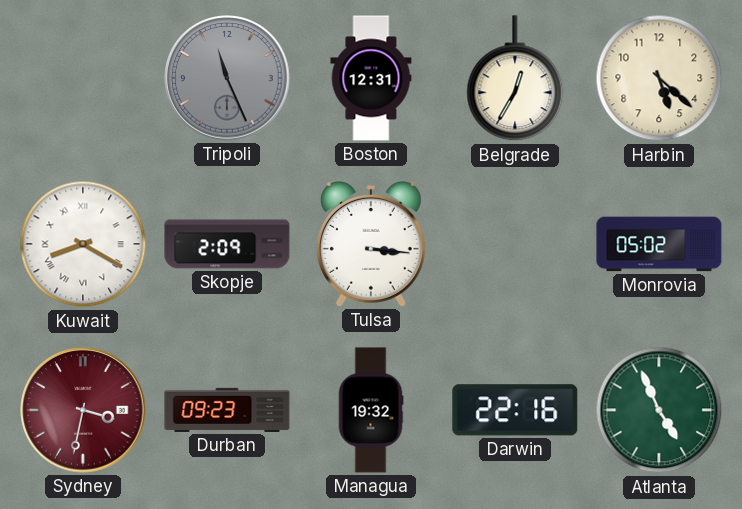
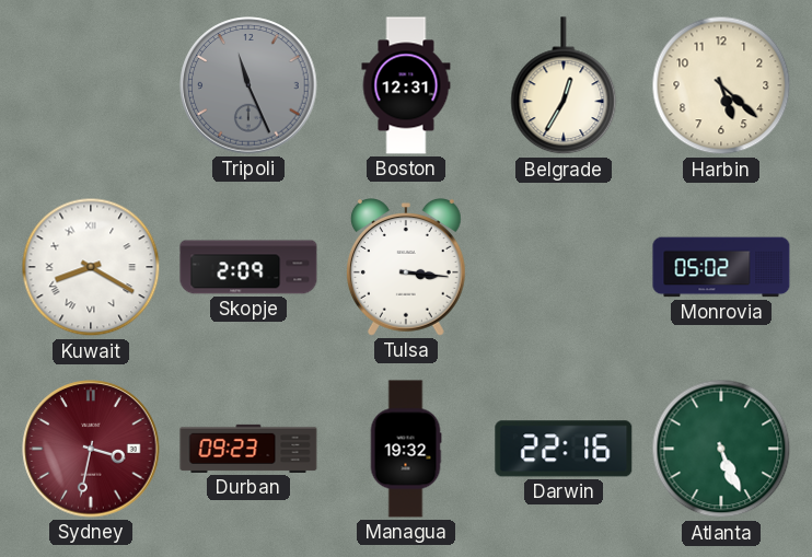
Atlanta: 4:56 -> 5:26
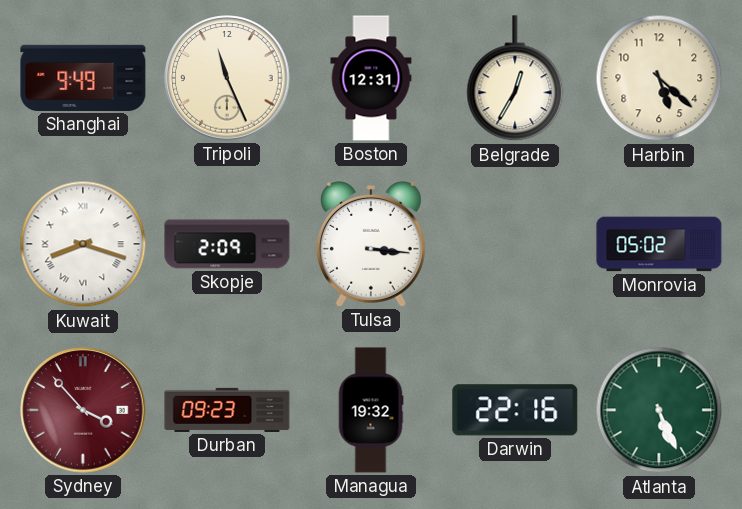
Shanghai: none -> 9:49
Tripoli dial: grey -> cream
Kuwait: 8:20 -> 8:18
Sydney: 3:32 -> 3:53
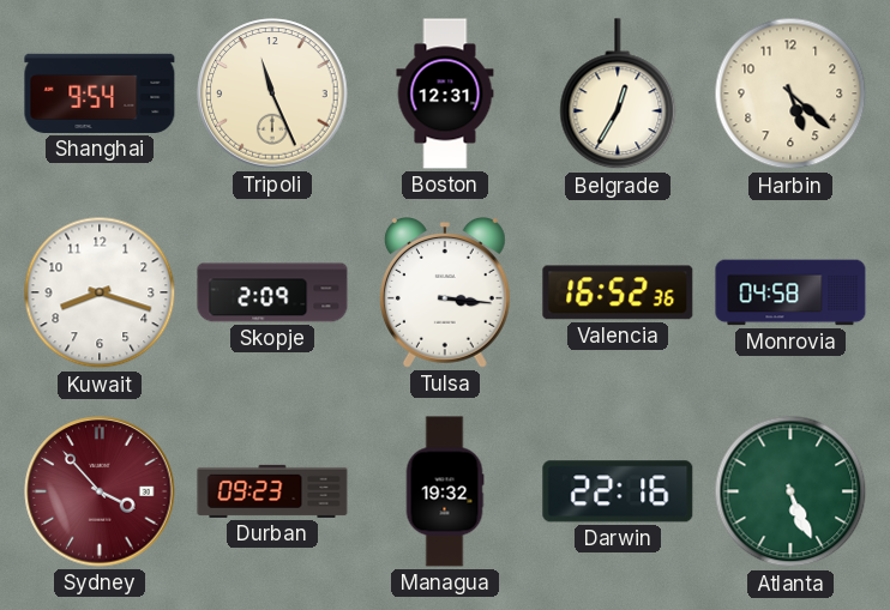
Shanghai: 9:49 -> 9:54
Kuwait numerals: Roman -> Arabic
Valencia: none -> 16:52
Monrovia: 05:02 -> 04:58
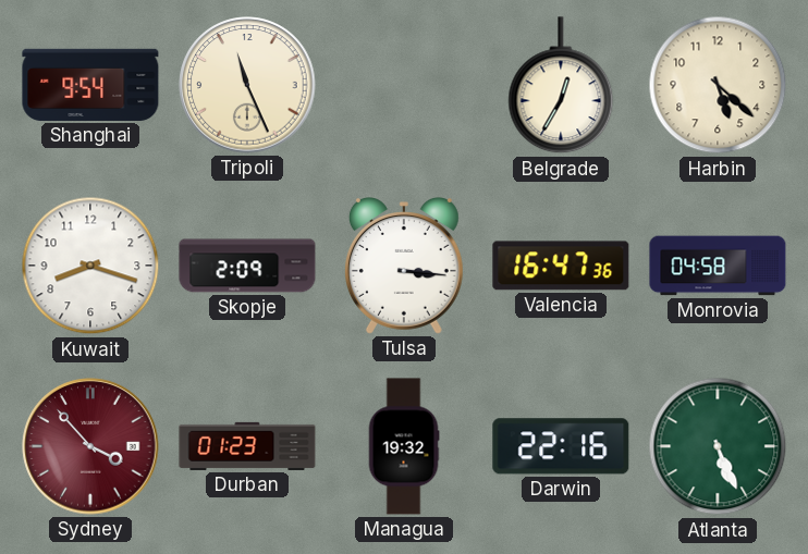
Boston: 12:31 -> none
Valencia: 16:52 -> 16:47
Durban: 09:23 -> 01:23
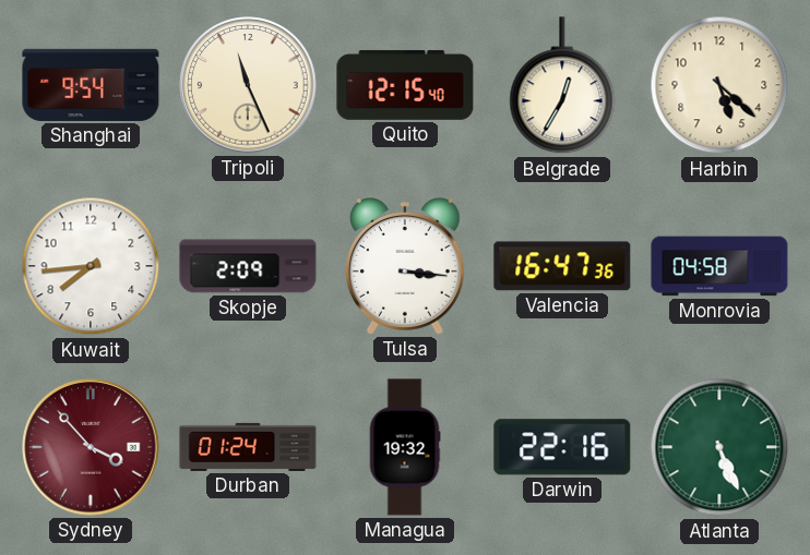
Quito: none -> 12:15
Kuwait: 8:18 -> 7:44
Durban: 01:23 -> 01:24
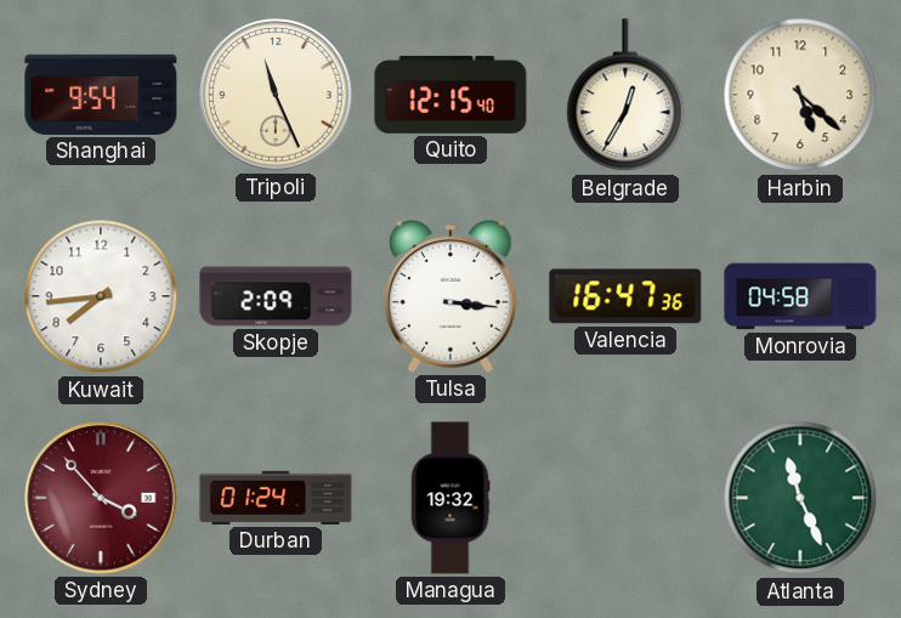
Darwin: 22:16 -> none
Atlanta: 5:26 -> 11:26
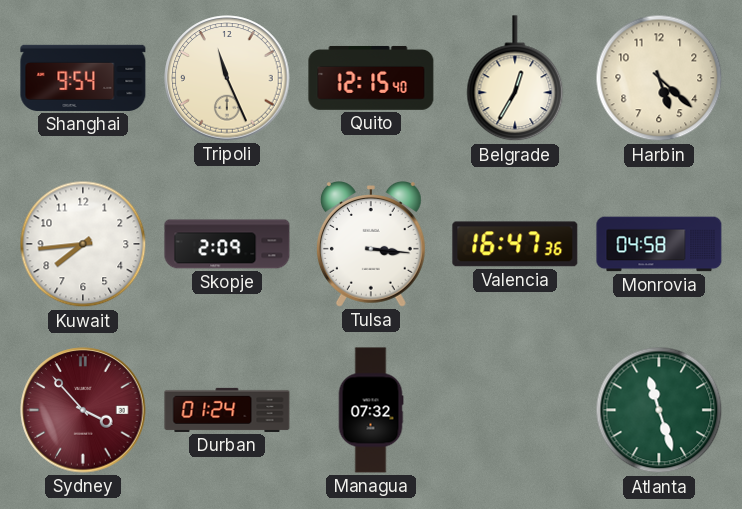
Managua: 19:32 -> 07:32
Atlanta: 11:26 -> 11:27
